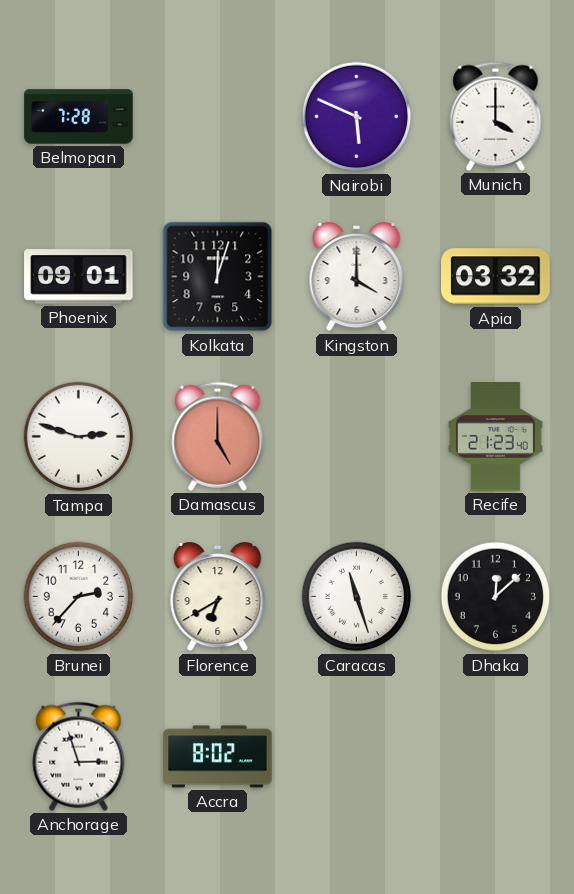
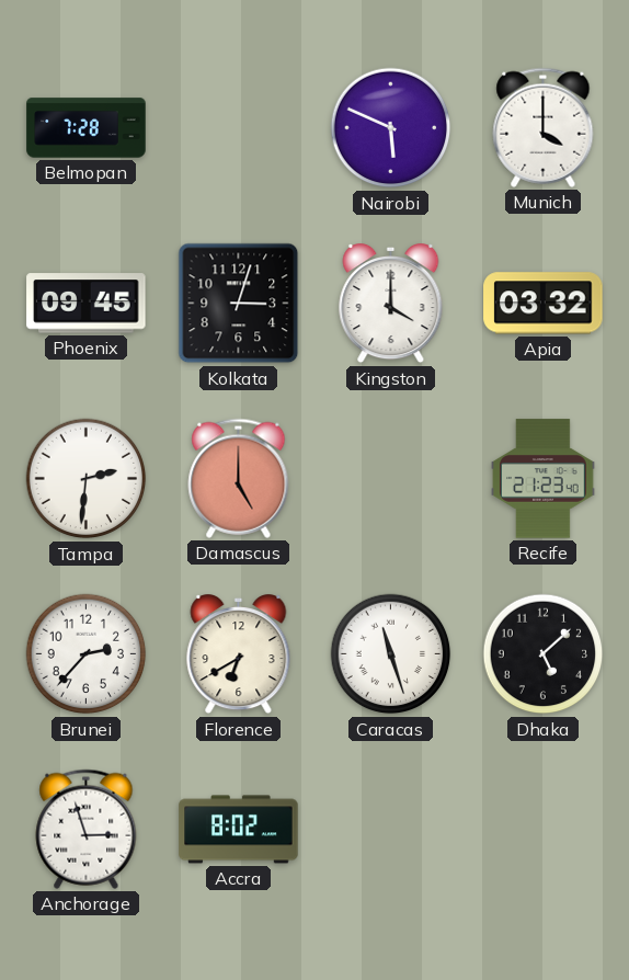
Phoenix: 09:01 -> 09:45
Kolkata: 12:03 -> 3:03
Tampa: 2:48 -> 2:31
Dhaka: 12:08 -> 5:08
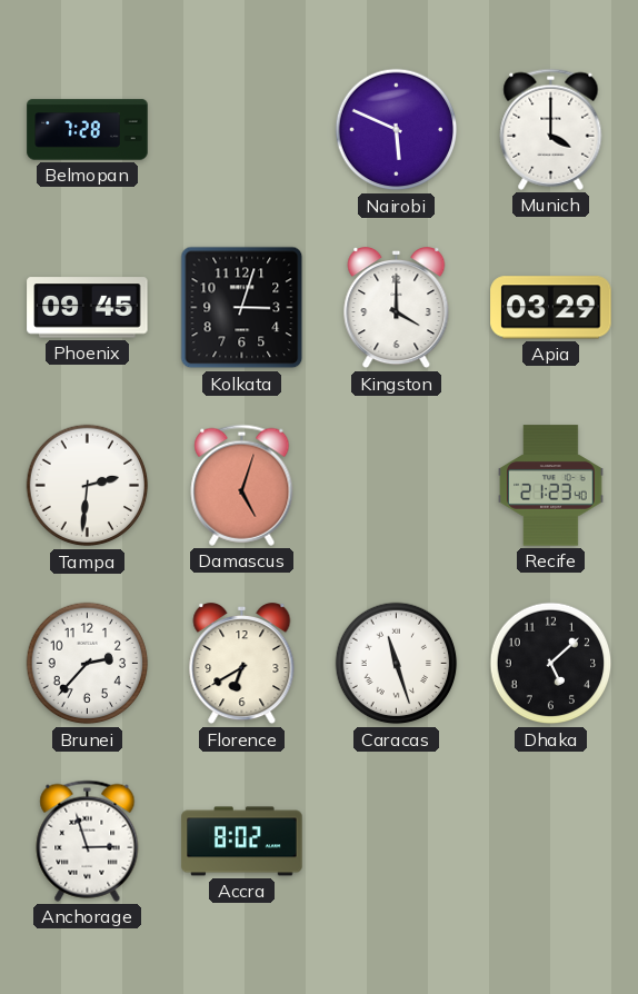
Apia: 03:32 -> 03:29
Damascus: 5:00 -> 5:03
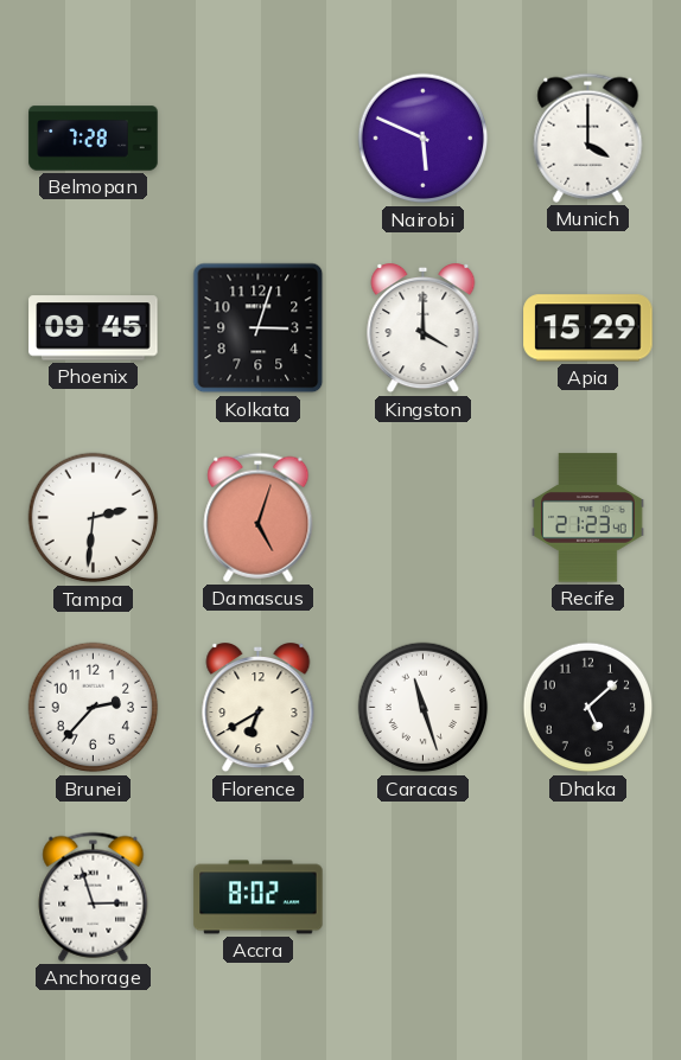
Apia: 03:29 -> 15:29
